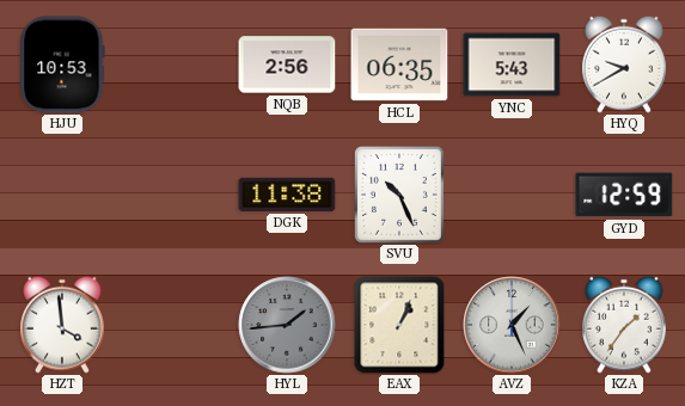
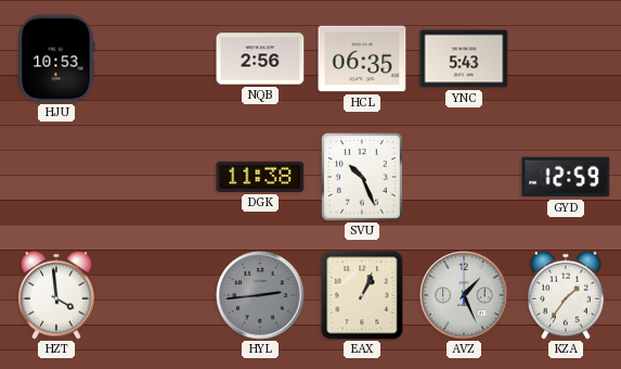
HYQ: 9:40 -> none
HYL: 1:44 -> 2:44
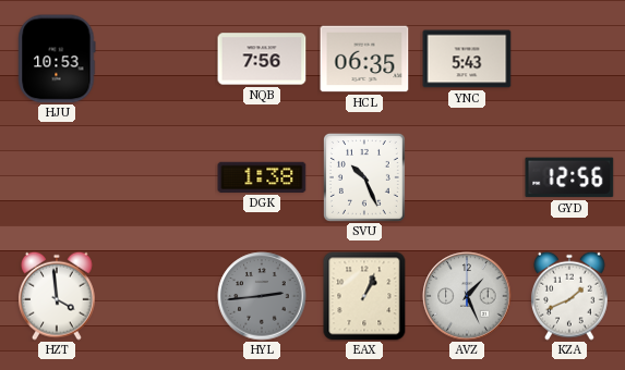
NQB: 2:56 -> 7:56
DGK: 11:38 -> 1:38
GYD: 12:59 -> 12:56
KZA: 1:36 -> 1:41
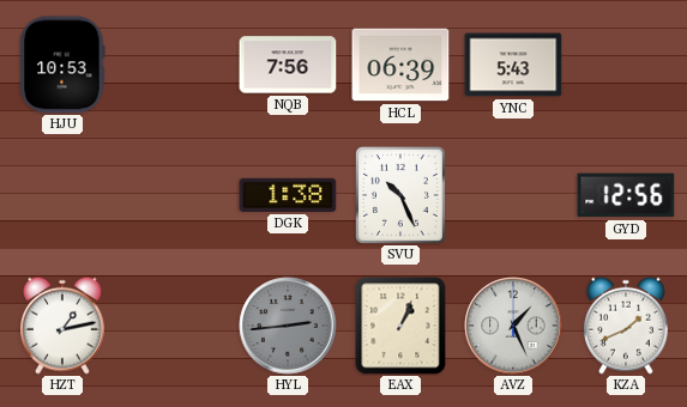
HCL: 06:35 -> 06:39
HZT: 3:59 -> 1:13
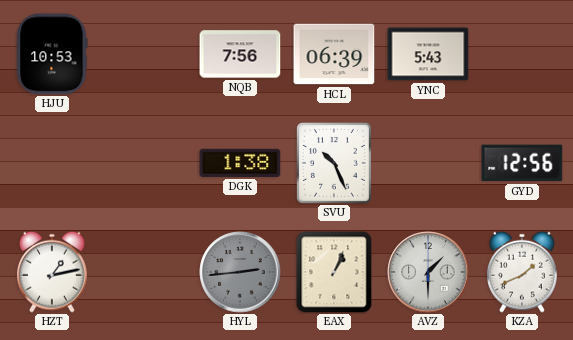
AVZ: 1:26 -> 1:30
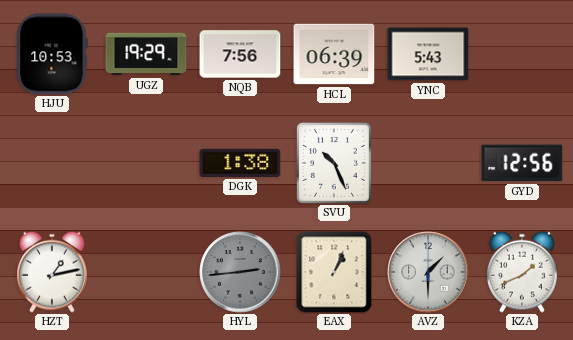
UGZ: none -> 19:29
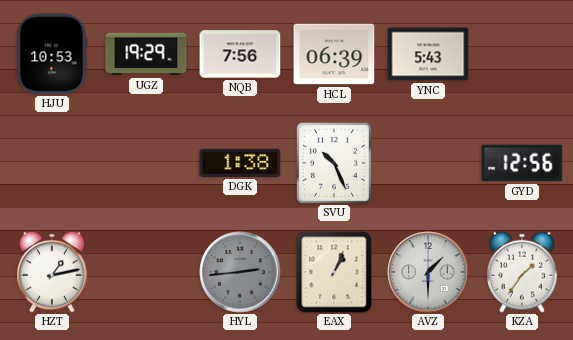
KZA: 1:41 -> 1:36
